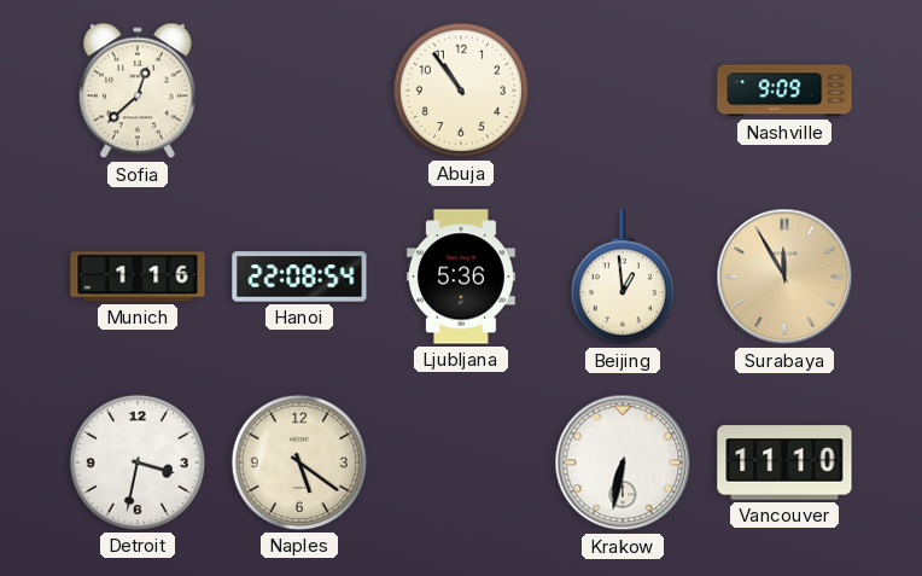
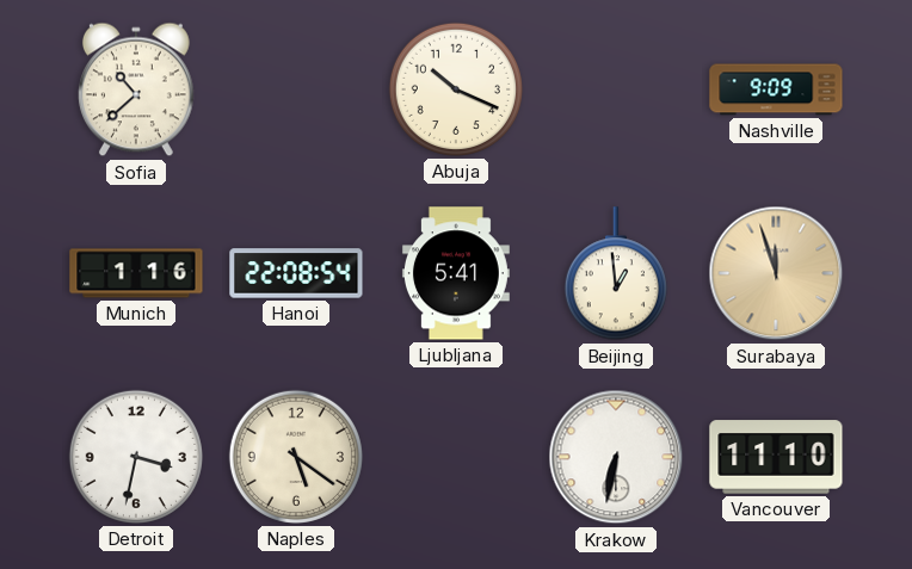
Sofia: 12:38 -> 10:38
Abuja: 10:54 -> 10:19
Ljubljana: 5:36 -> 5:41
Surabaya: 11:55 -> 11:57
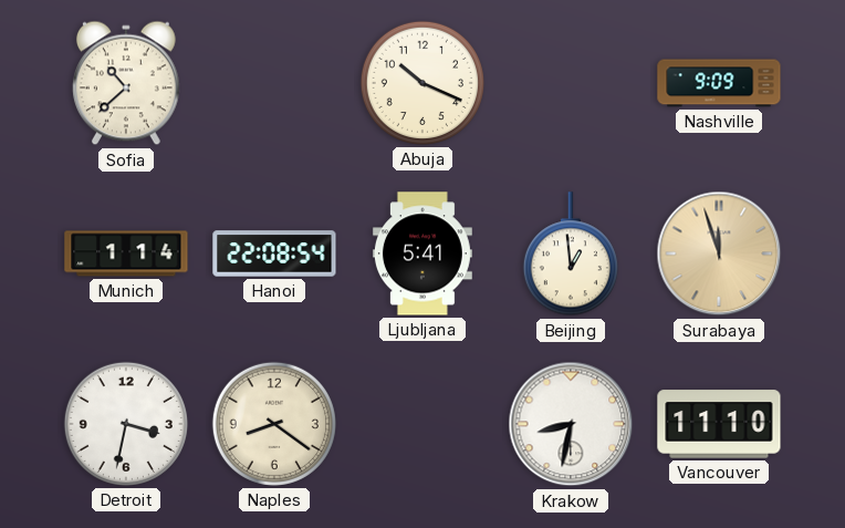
Munich: 1:16 -> 1:14
Naples: 5:21 -> 8:21
Krakow: 6:32 -> 8:32
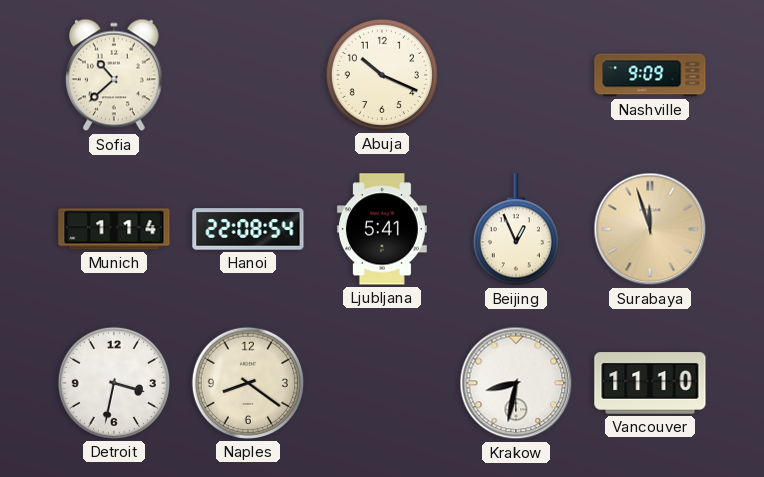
Beijing: 12:59 -> 12:56
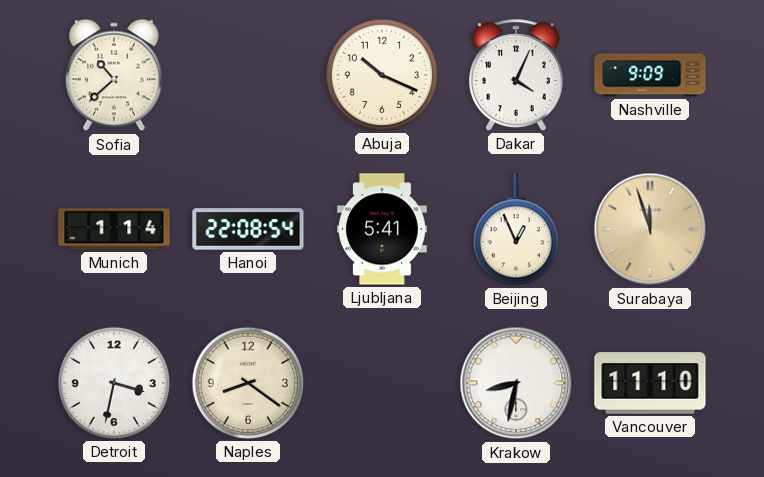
Dakar: none -> 4:04
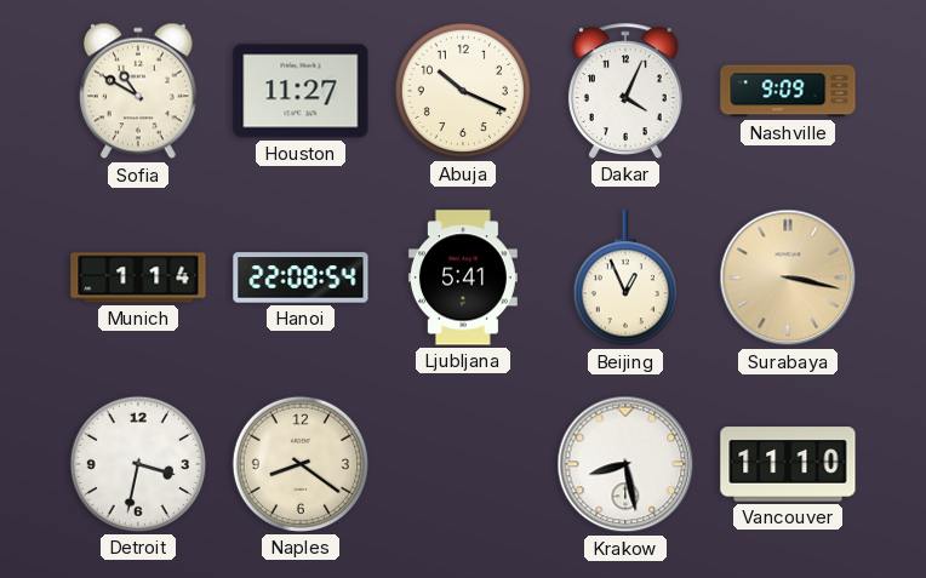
Sofia: 10:38 -> 10:50
Houston: none -> 11:27
Surabaya: 11:57 -> 3:17
Krakow: 8:32 -> 8:28
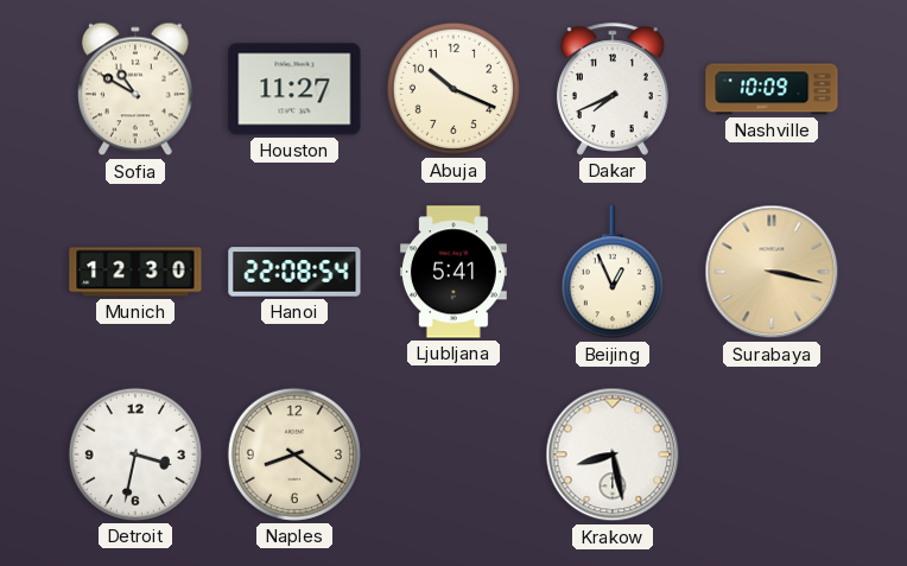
Dakar: 4:04 -> 7:41
Nashville: 9:09 -> 10:09
Munich: 1:14 -> 12:30
Vancouver: 11:10 -> none
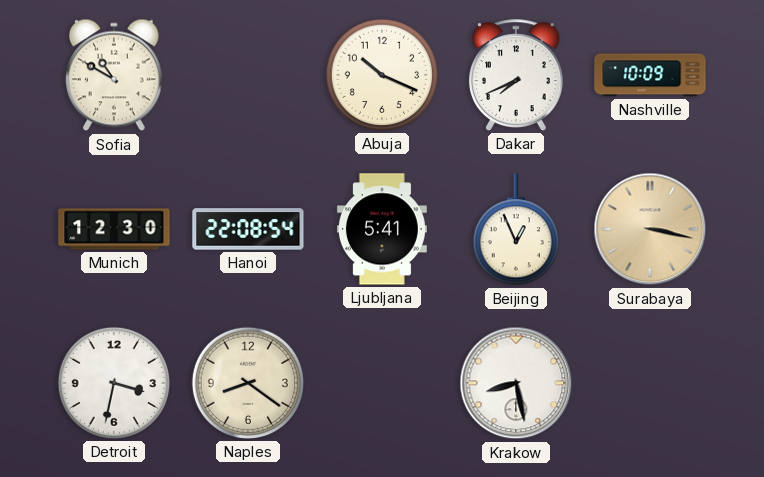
Houston: 11:27 -> none
